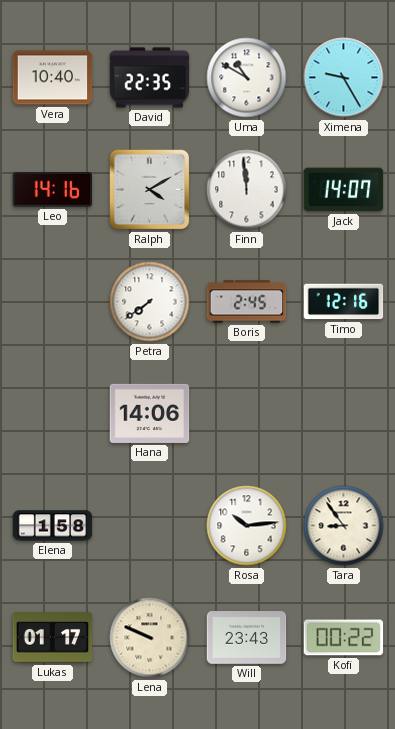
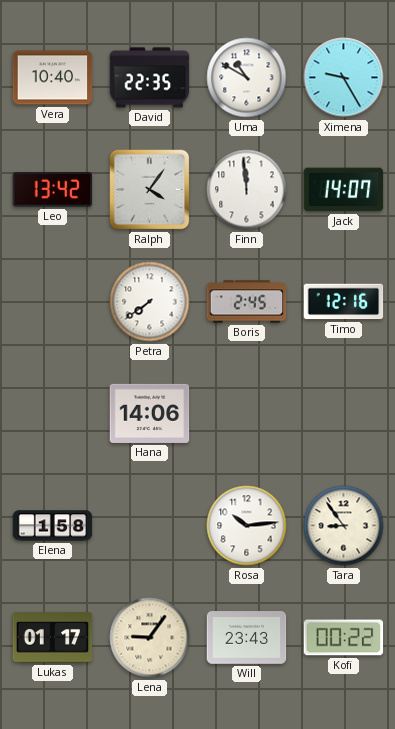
Leo: 14:16 -> 13:42
Ralph: 4:10 -> 4:06
Lena: 9:49 -> 9:06
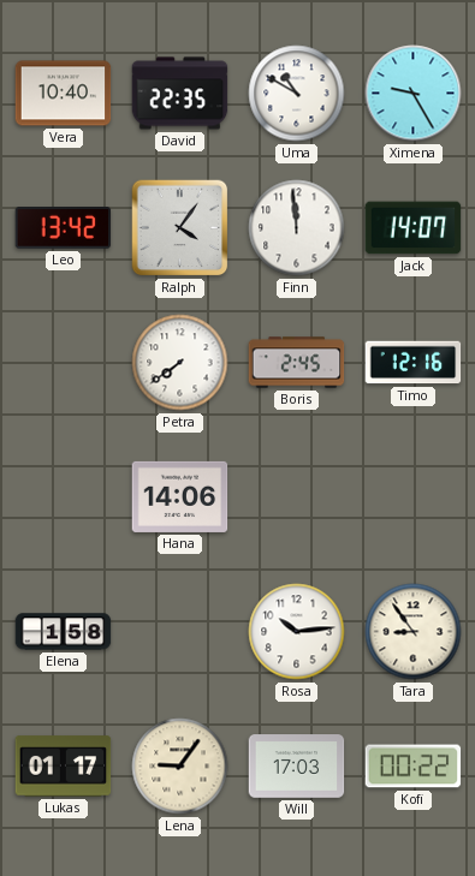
Will: 23:43 -> 17:03
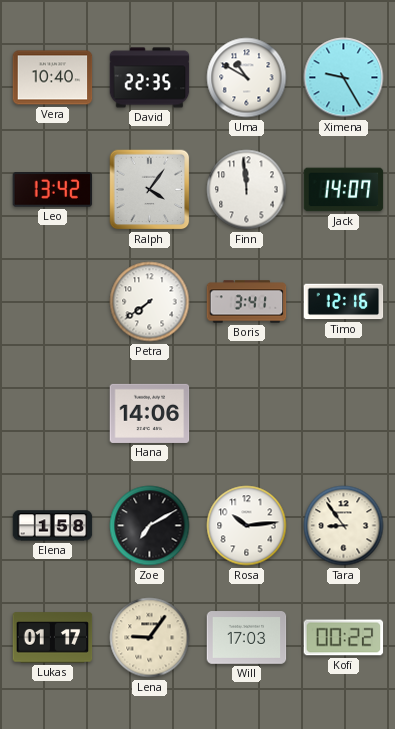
Boris: 2:45 -> 3:41
Zoe: none -> 7:10
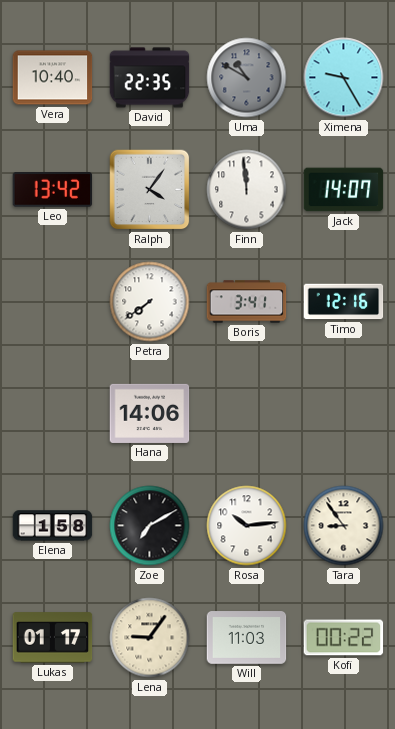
Uma dial: white -> grey
Will: 17:03 -> 11:03
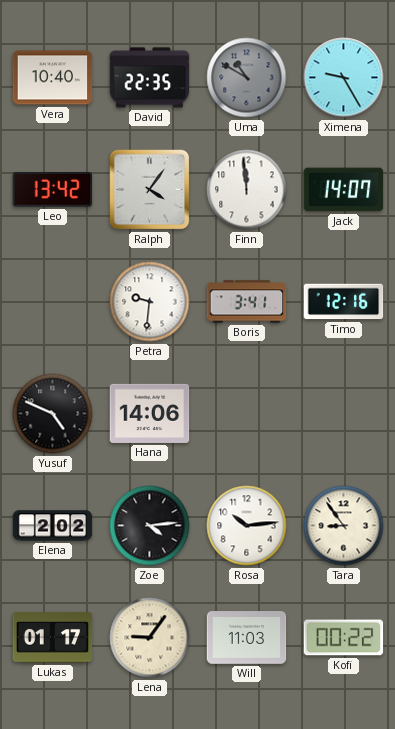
Petra: 7:39 -> 9:31
Yusuf: none -> 4:49
Elena: 1:58 -> 2:02
Zoe: 7:10 -> 4:14
